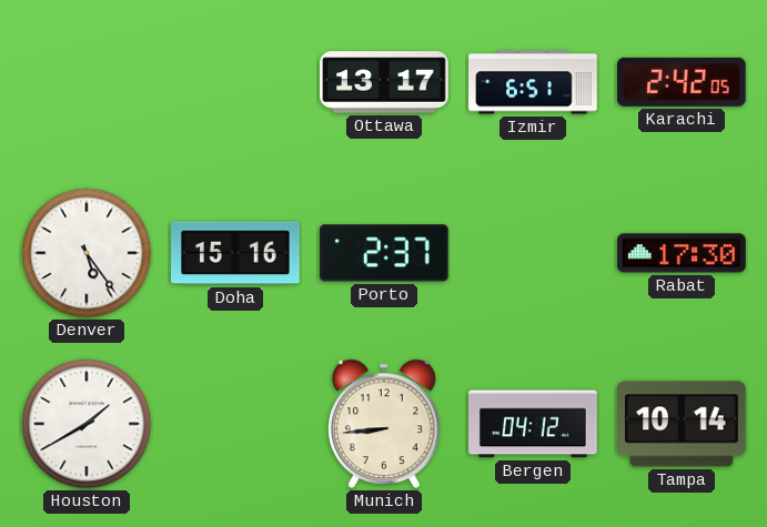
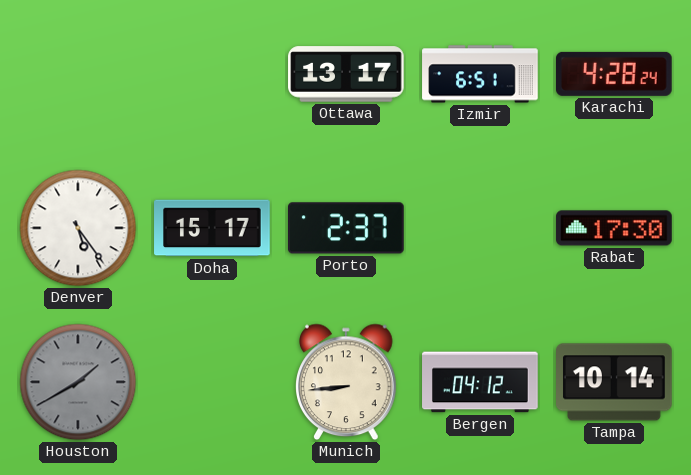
Karachi: 2:42 -> 4:28
Doha: 15:16 -> 15:17
Houston dial: white -> grey
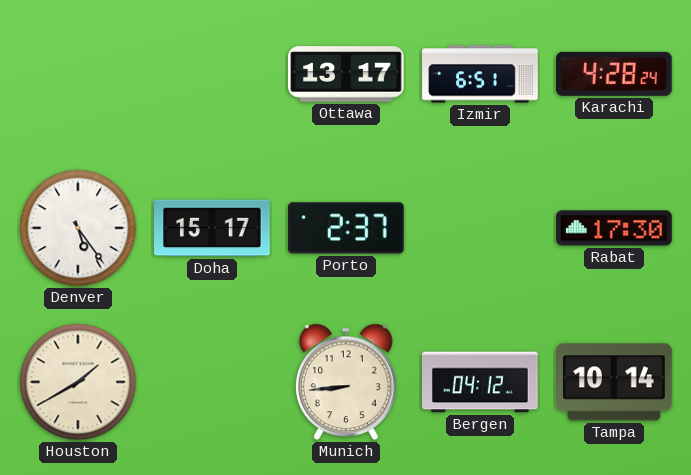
Houston dial: grey -> cream
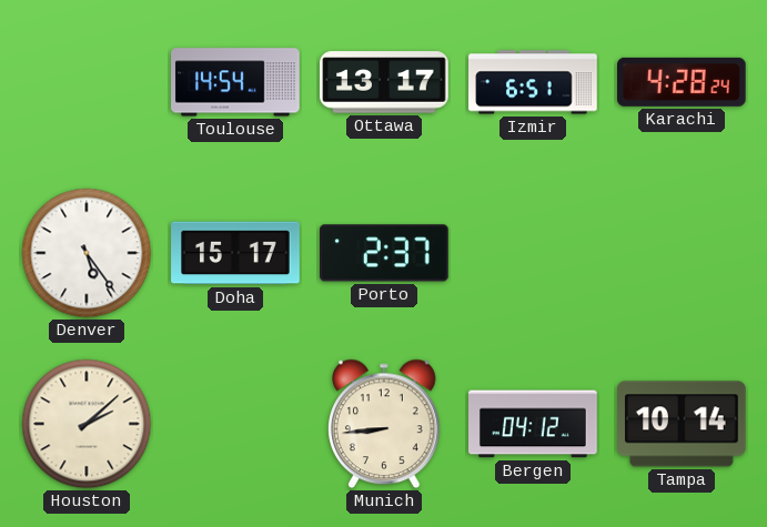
Toulouse: none -> 14:54
Rabat: 17:30 -> none
Houston: 1:40 -> 2:08
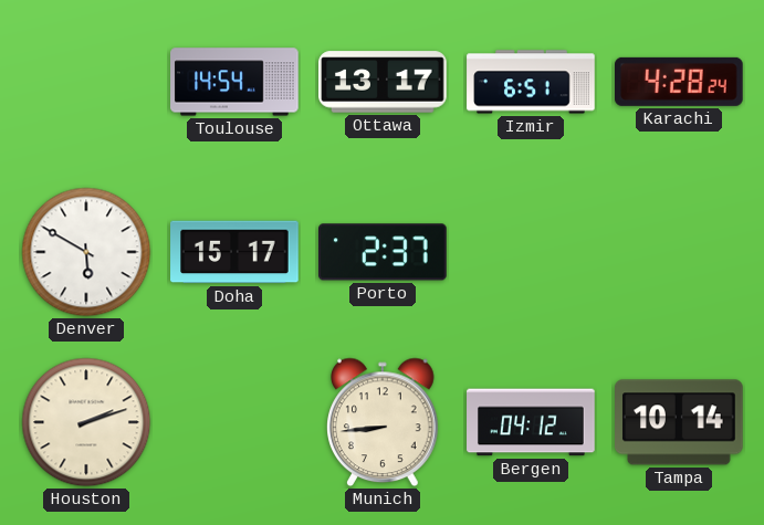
Denver: 5:24 -> 5:50
Houston: 2:08 -> 2:12
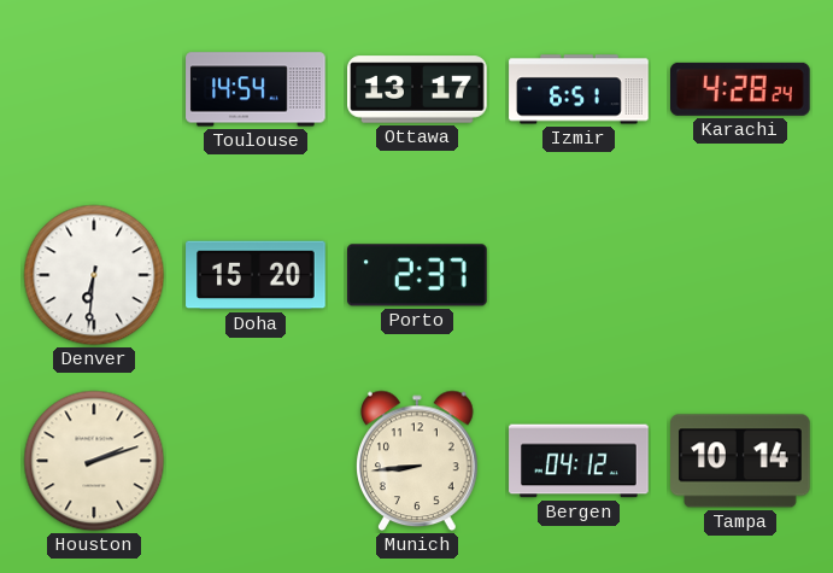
Denver: 5:50 -> 6:31
Doha: 15:17 -> 15:20
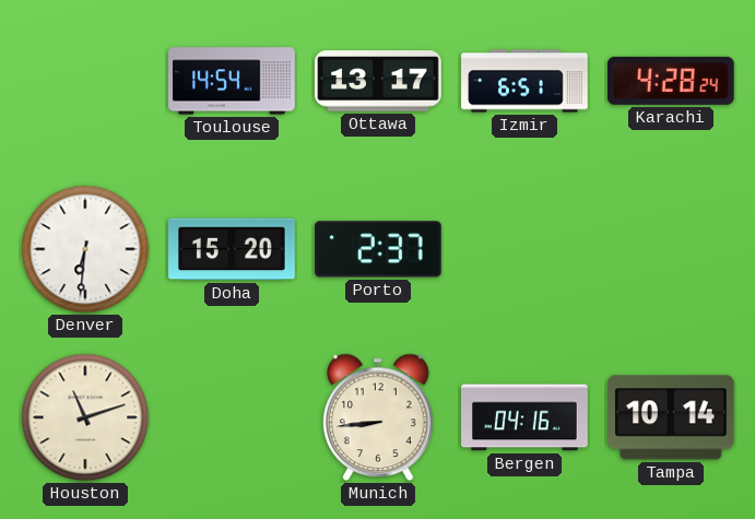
Houston: 2:12 -> 11:12
Bergen: 04:12 -> 04:16
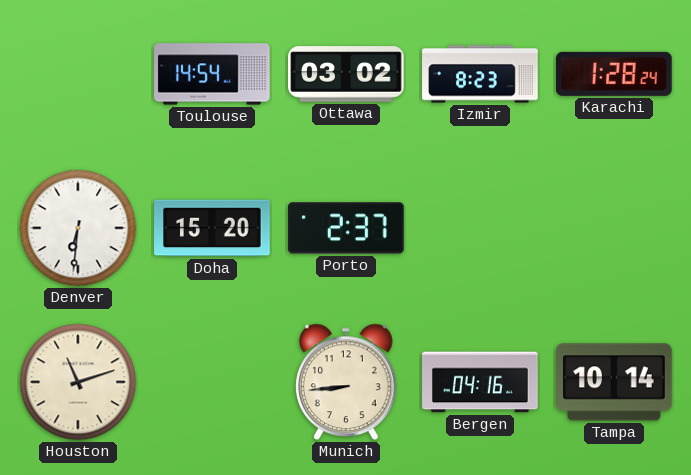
Ottawa: 13:17 -> 03:02
Izmir: 6:51 -> 8:23
Karachi: 4:28 -> 1:28
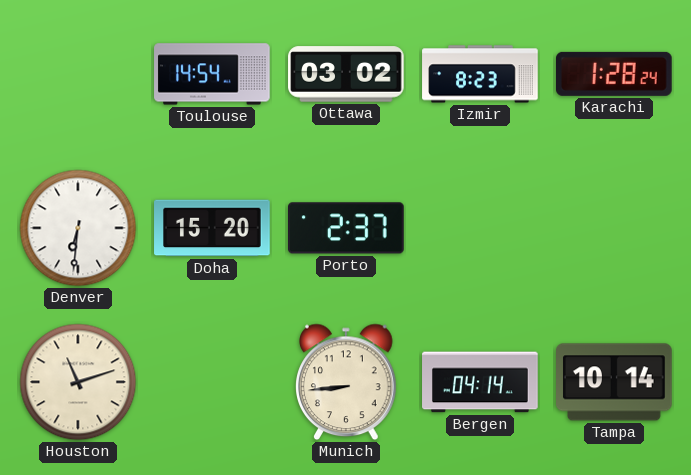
Bergen: 04:16 -> 04:14
